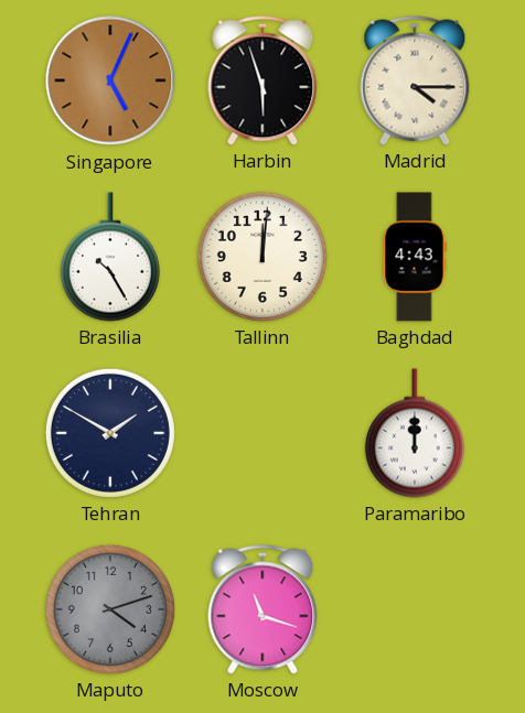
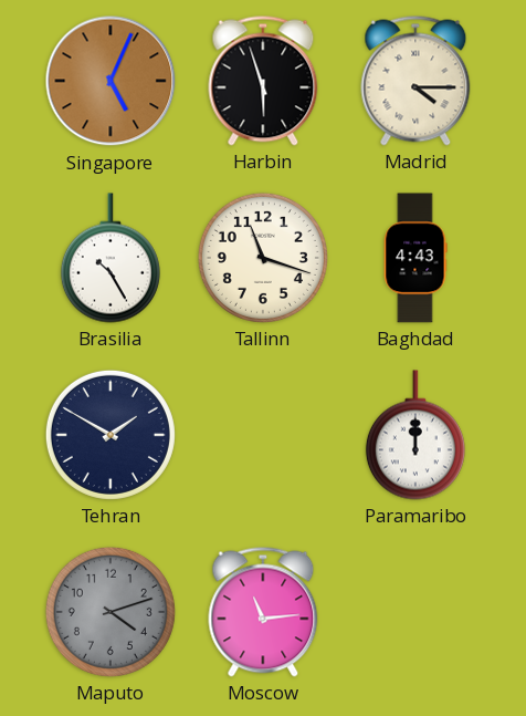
Tallinn: 12:01 -> 11:18
Moscow: 11:18 -> 11:14
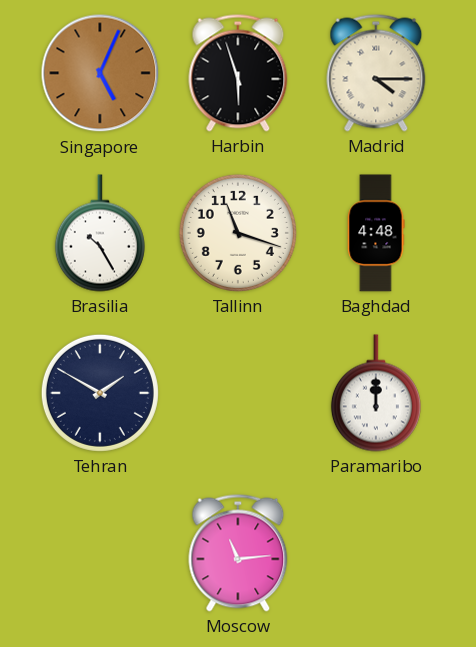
Baghdad: 4:43 -> 4:48
Maputo: 4:12 -> none
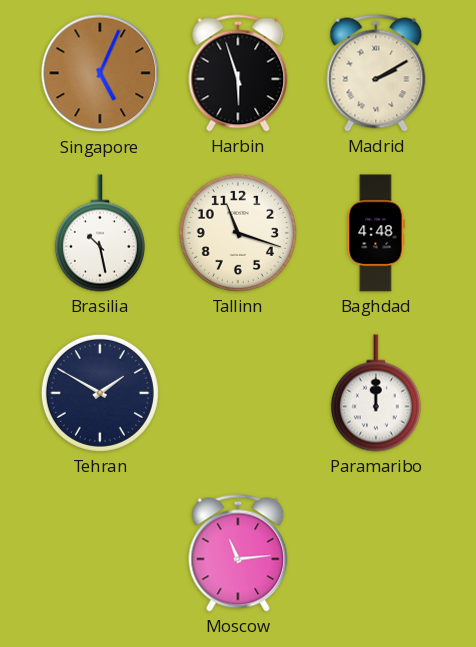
Madrid: 4:15 -> 2:10
Brasilia: 10:25 -> 10:28
